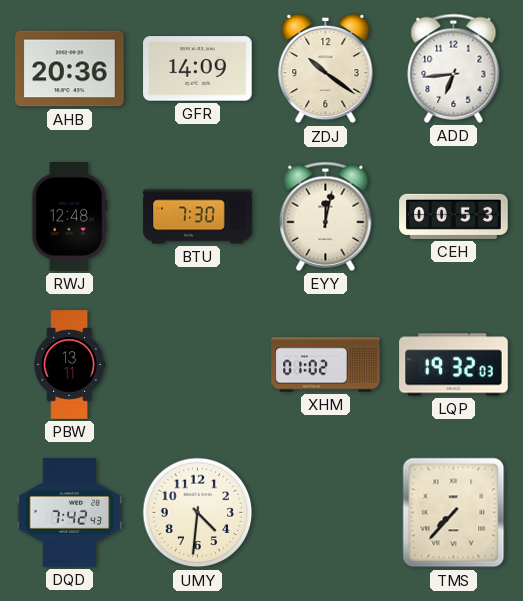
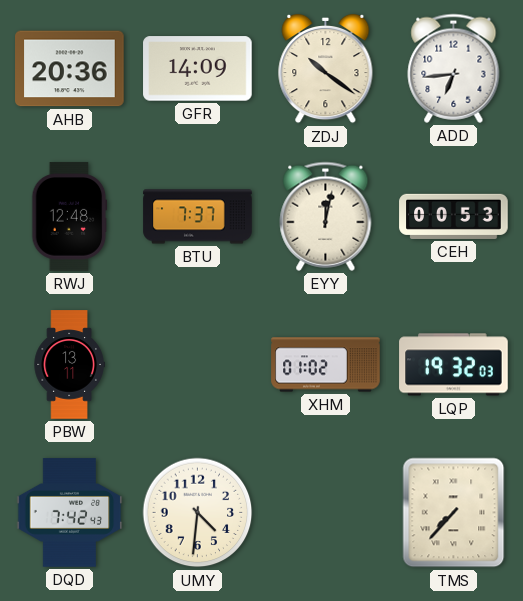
BTU: 7:30 -> 7:37
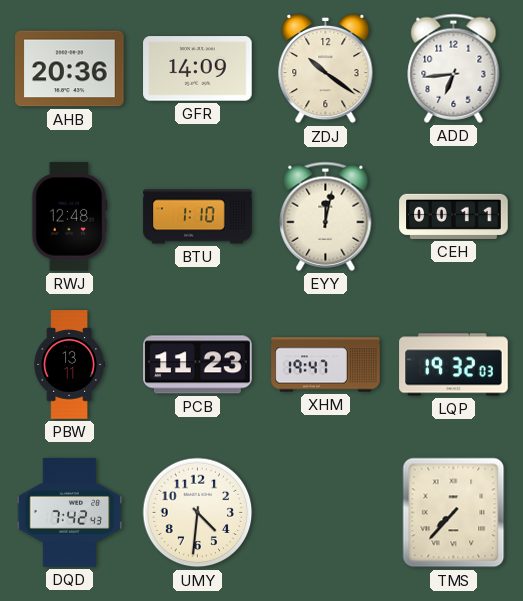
BTU: 7:37 -> 1:10
CEH: 00:53 -> 00:11
PCB: none -> 11:23
XHM: 01:02 -> 19:47
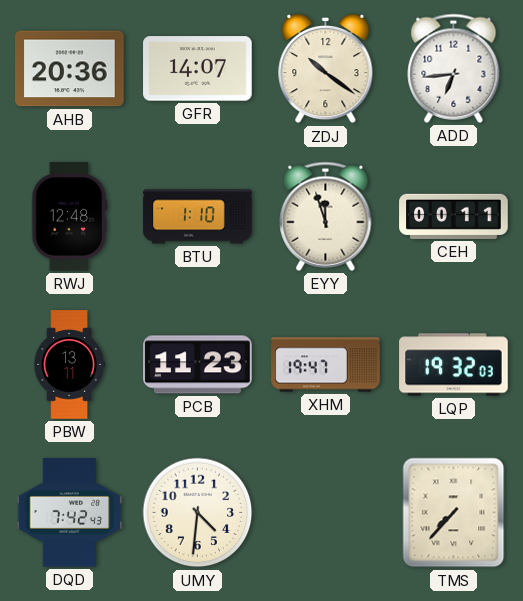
GFR: 14:09 -> 14:07
EYY: 12:02 -> 11:57
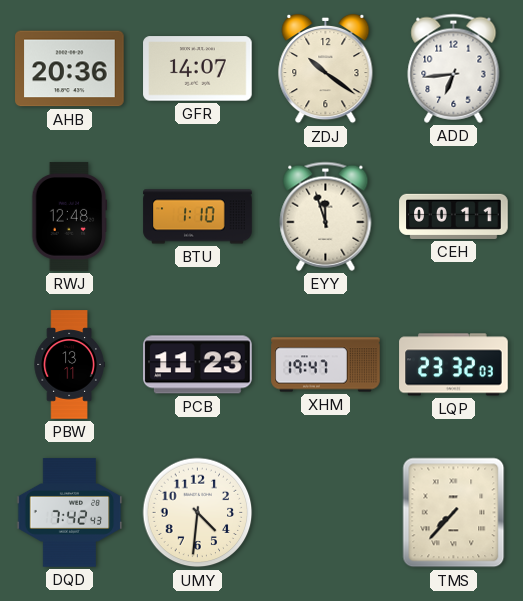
LQP: 19:32 -> 23:32
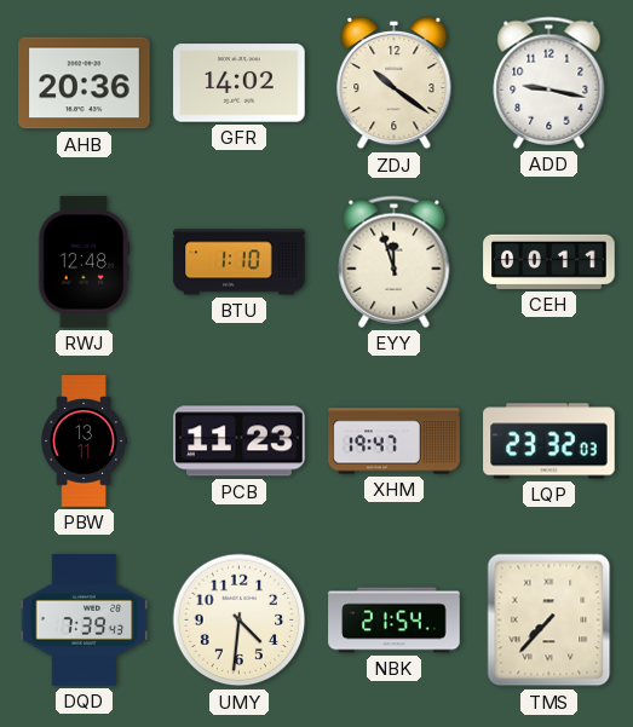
GFR: 14:07 -> 14:02
ADD: 6:44 -> 9:17
DQD: 7:42 -> 7:39
NBK: none -> 21:54
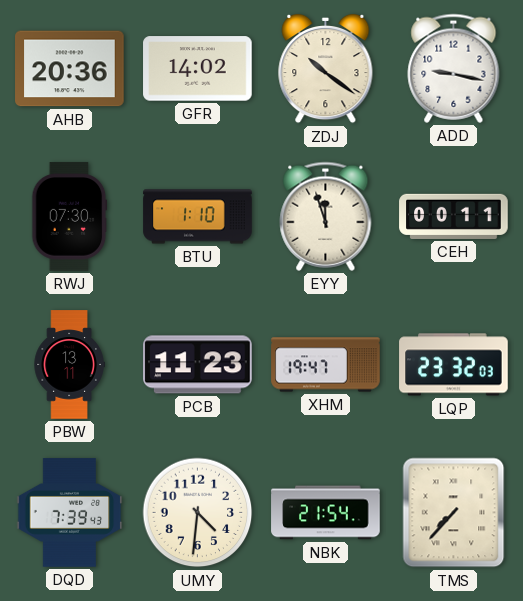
RWJ: 12:48 -> 07:30
